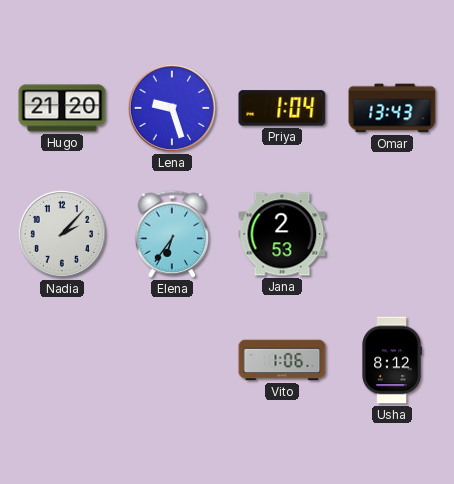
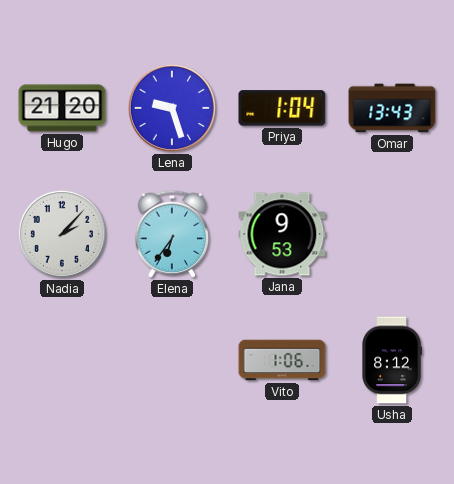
Jana: 2:53 -> 9:53
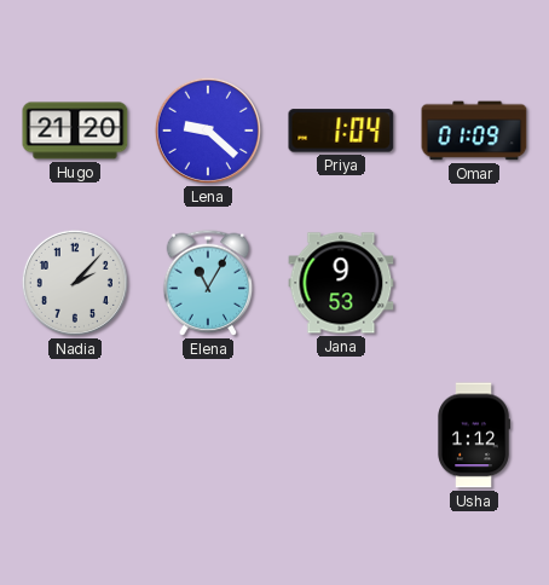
Lena: 9:27 -> 9:22
Omar: 13:43 -> 01:09
Elena: 6:36 -> 11:05
Vito: 1:06 -> none
Usha: 8:12 -> 1:12
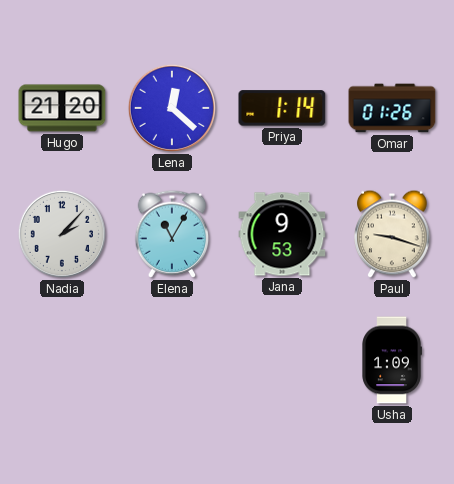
Lena: 9:22 -> 12:22
Priya: 1:04 -> 1:14
Omar: 01:09 -> 01:26
Paul: none -> 9:18
Usha: 1:12 -> 1:09
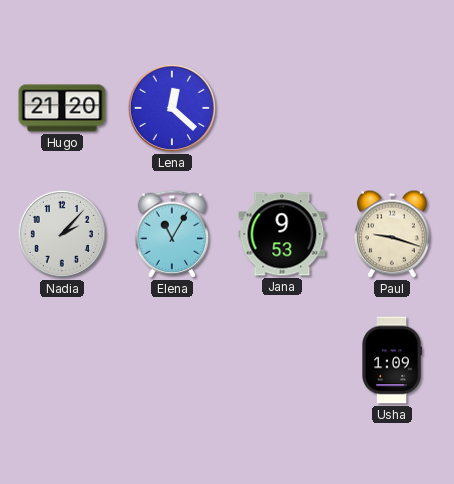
Priya: 1:14 -> none
Omar: 01:26 -> none
